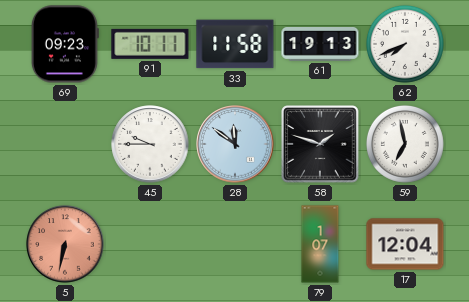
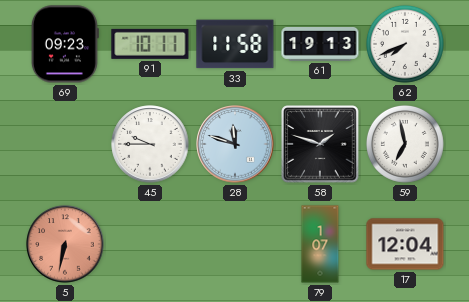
28: 11:51 -> 11:48
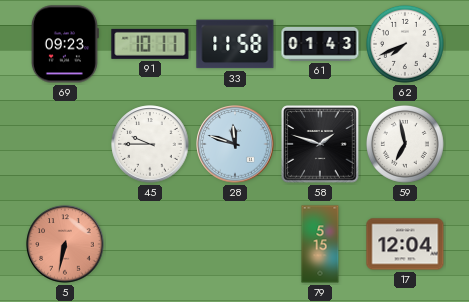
61: 19:13 -> 01:43
79: 1:07 -> 5:15
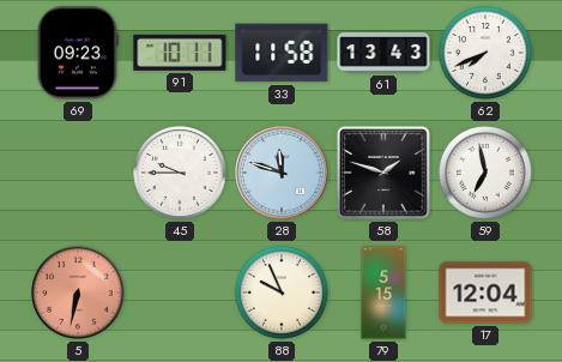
61: 01:43 -> 13:43
88: none -> 9:56
